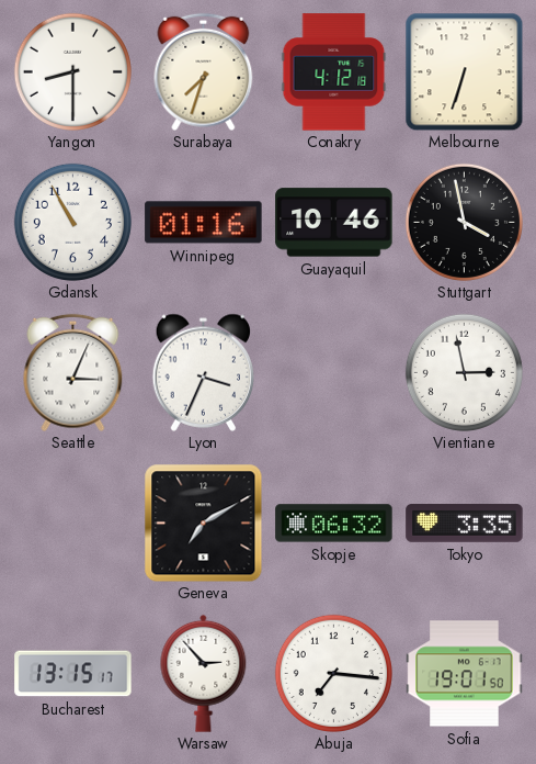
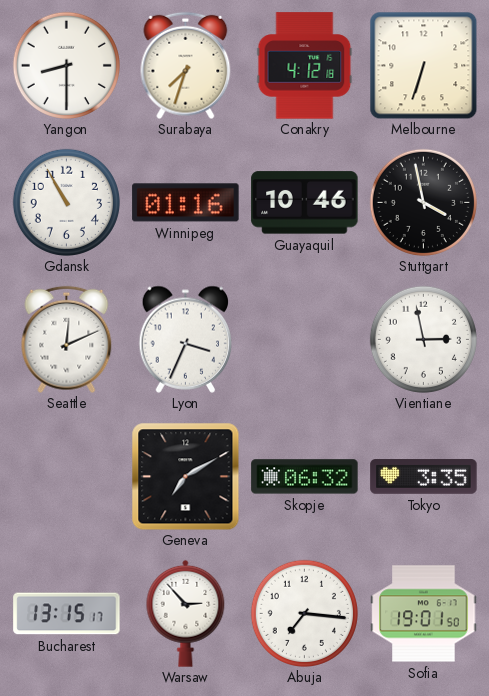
Seattle: 3:04 -> 12:11
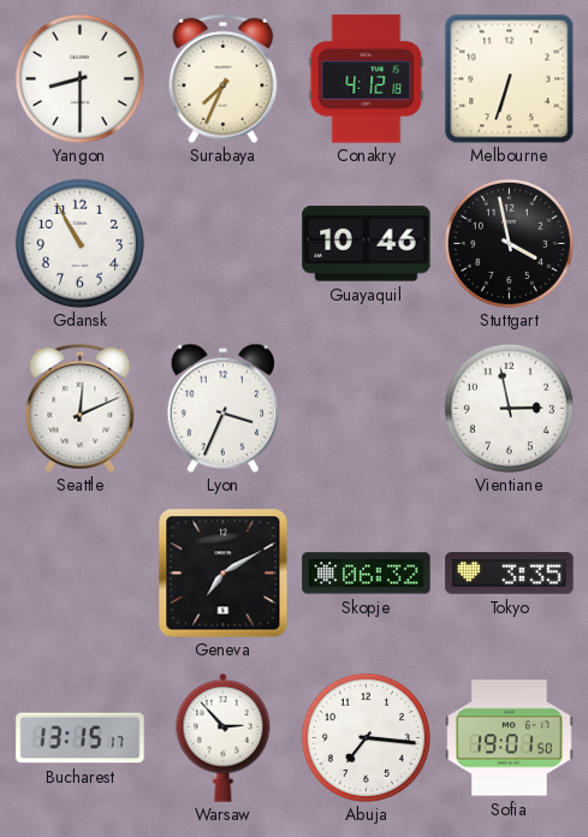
Surabaya: 7:33 -> 7:34
Winnipeg: 01:16 -> none
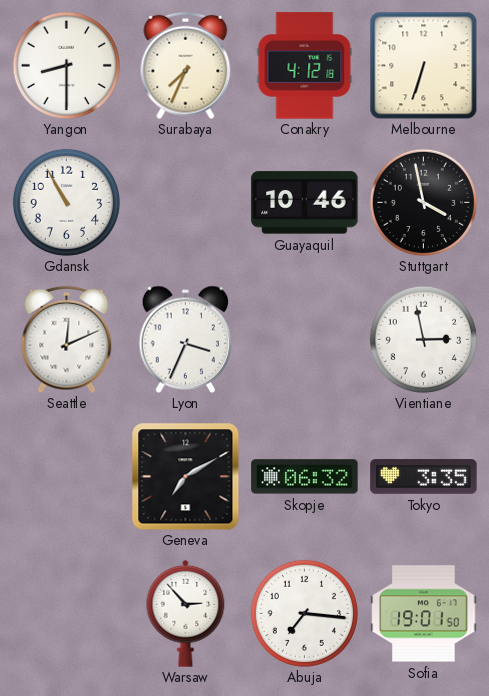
Bucharest: 13:15 -> none
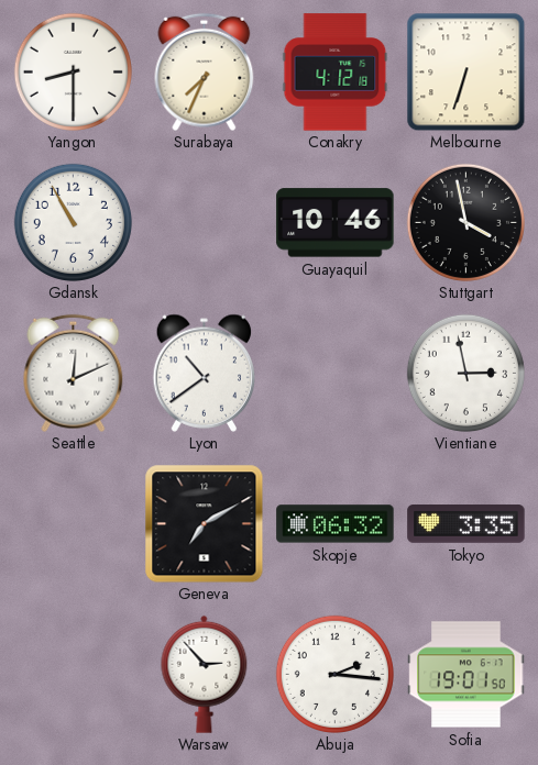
Lyon: 3:34 -> 10:39
Abuja: 7:16 -> 2:16
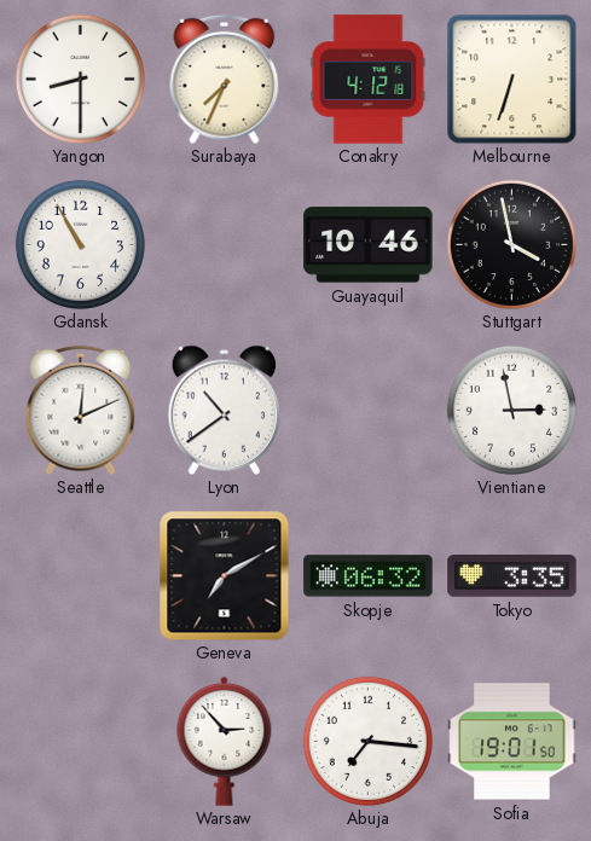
Abuja: 2:16 -> 7:16
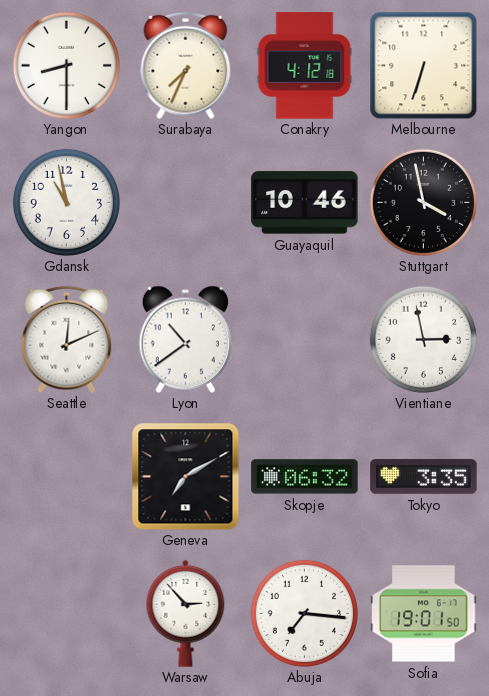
Gdansk: 10:55 -> 10:58
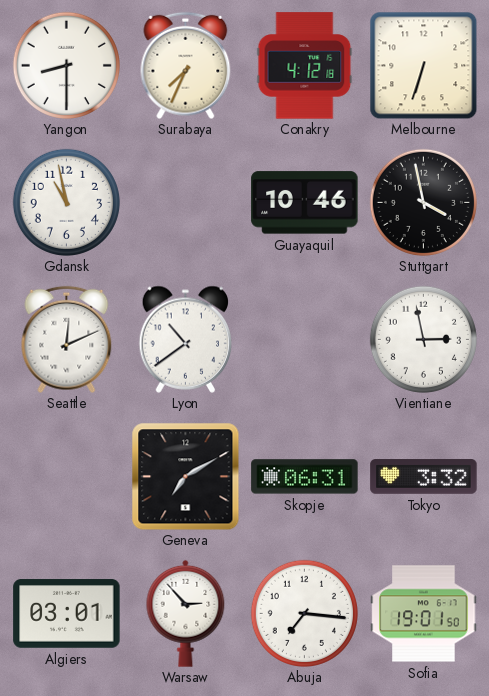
Skopje: 06:32 -> 06:31
Tokyo: 3:35 -> 3:32
Algiers: none -> 03:01
